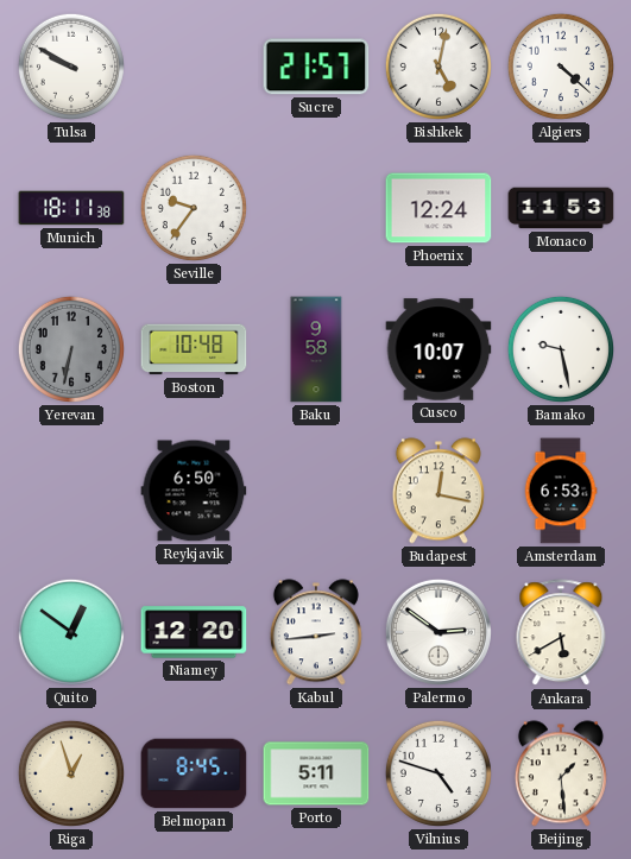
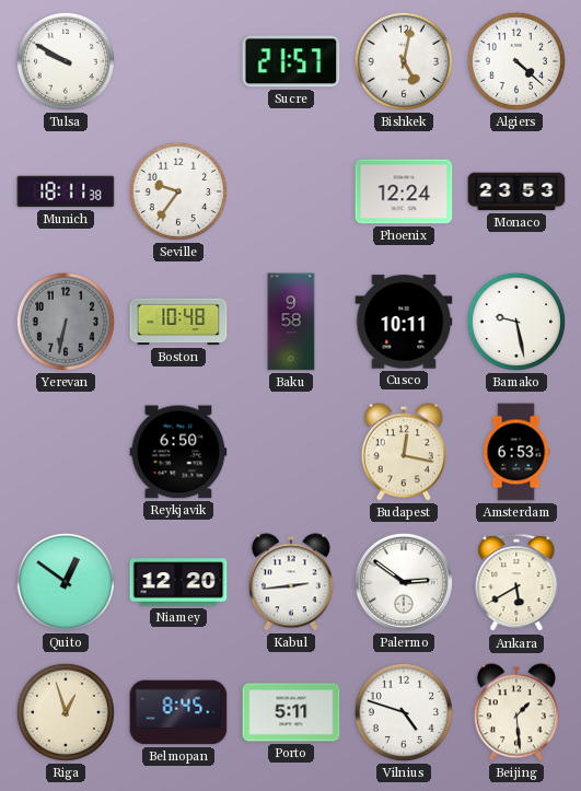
Monaco: 11:53 -> 23:53
Cusco: 10:07 -> 10:11
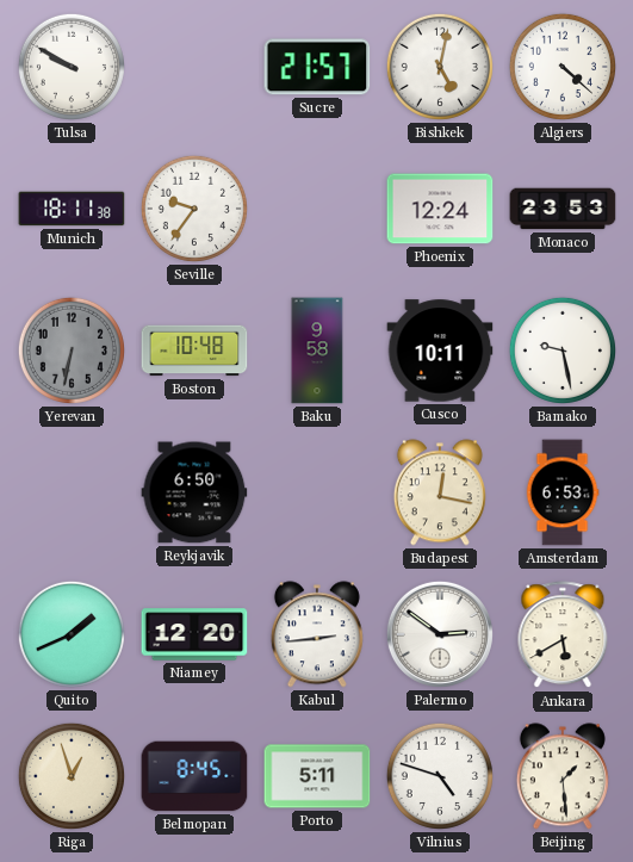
Quito: 12:51 -> 1:41
